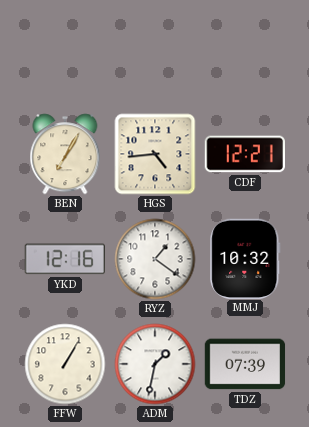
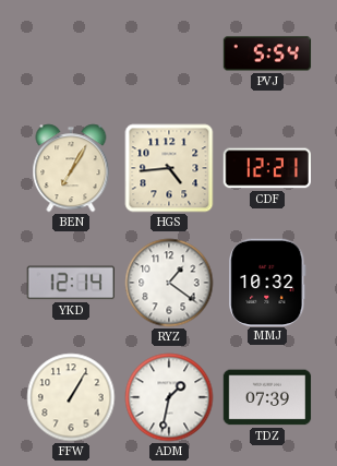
PVJ: none -> 5:54
YKD: 12:16 -> 12:14
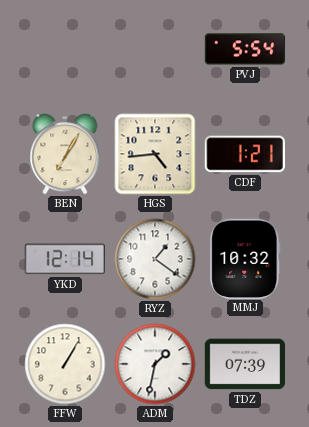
CDF: 12:21 -> 1:21
